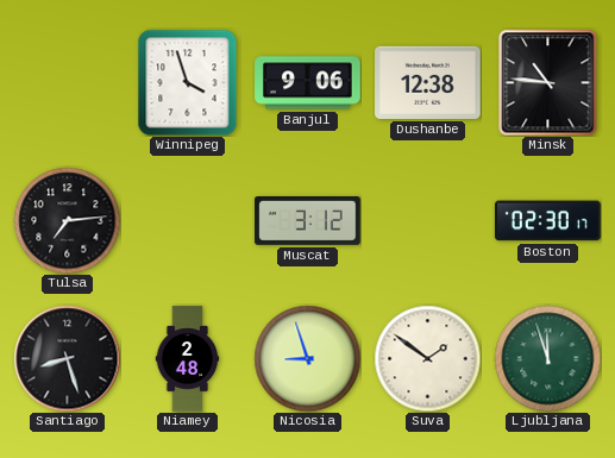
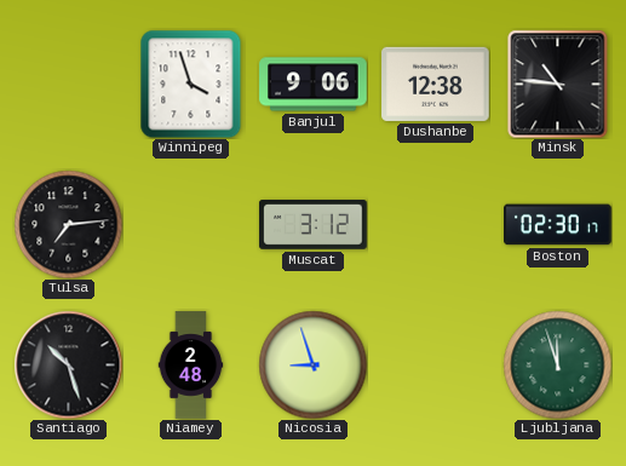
Santiago: 8:27 -> 10:27
Suva: 1:51 -> none
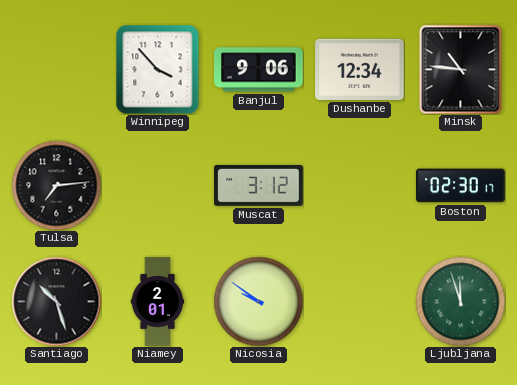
Winnipeg: 3:57 -> 3:53
Dushanbe: 12:38 -> 12:34
Niamey: 2:48 -> 2:01
Nicosia: 8:57 -> 9:51
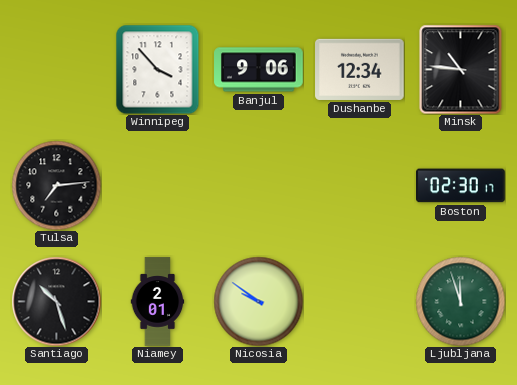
Muscat: 3:12 -> none
